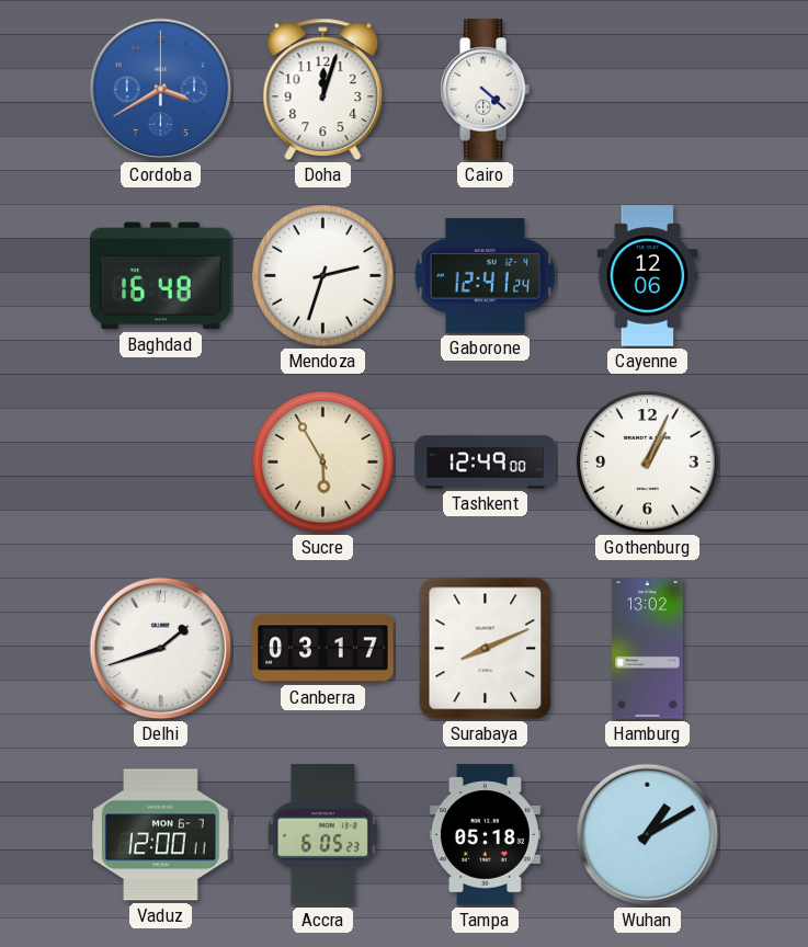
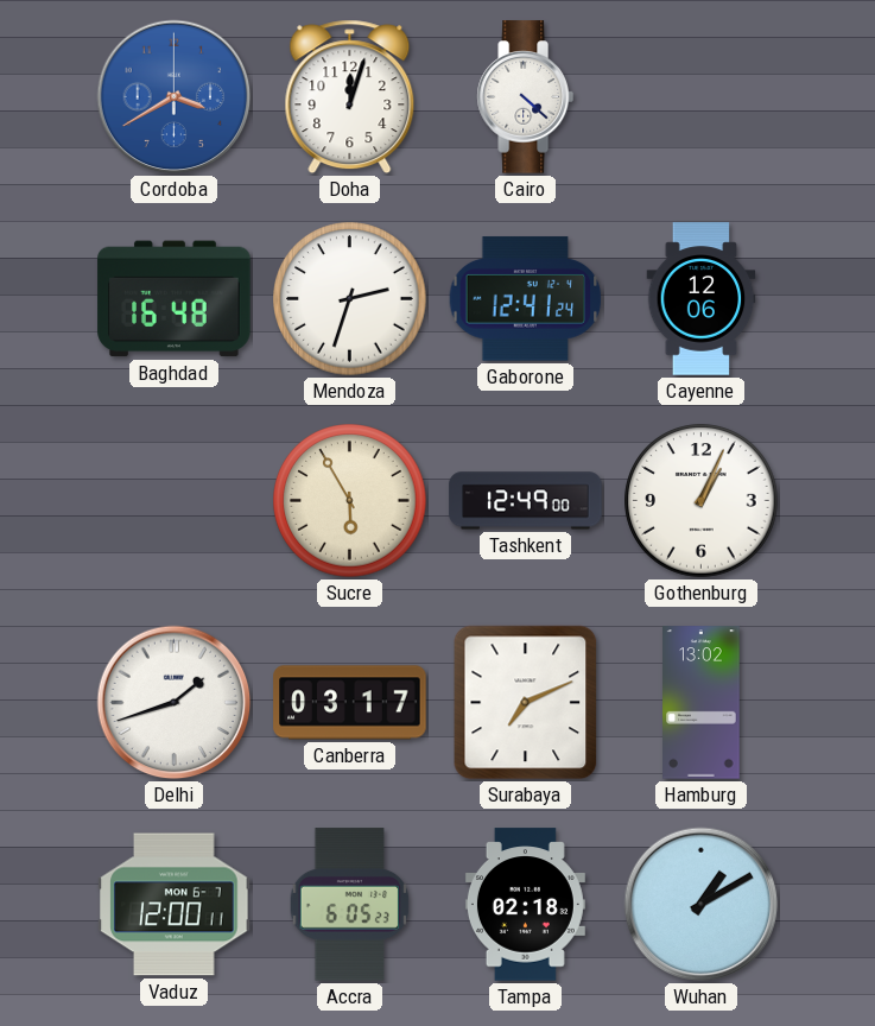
Surabaya: 8:11 -> 7:11
Tampa: 05:18 -> 02:18
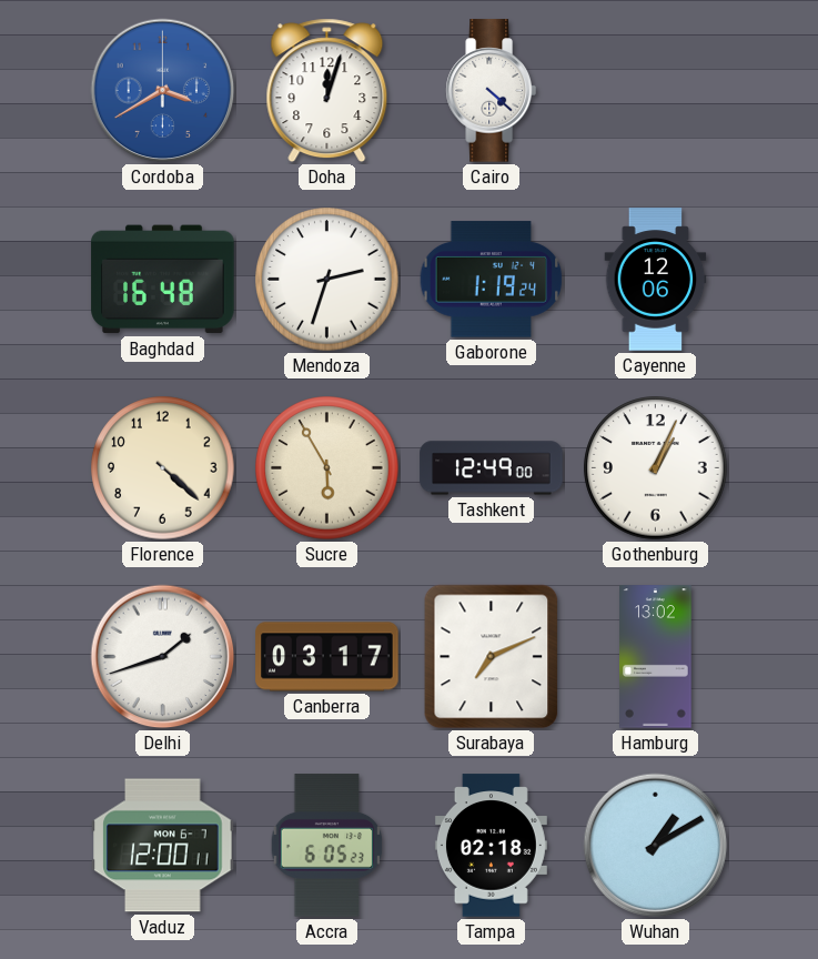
Gaborone: 12:41 -> 1:19
Florence: none -> 4:22
